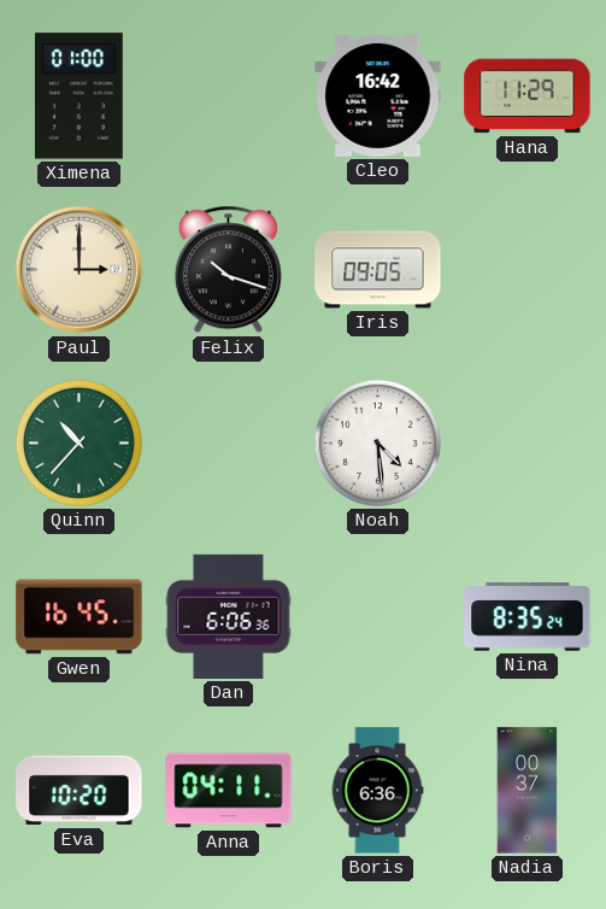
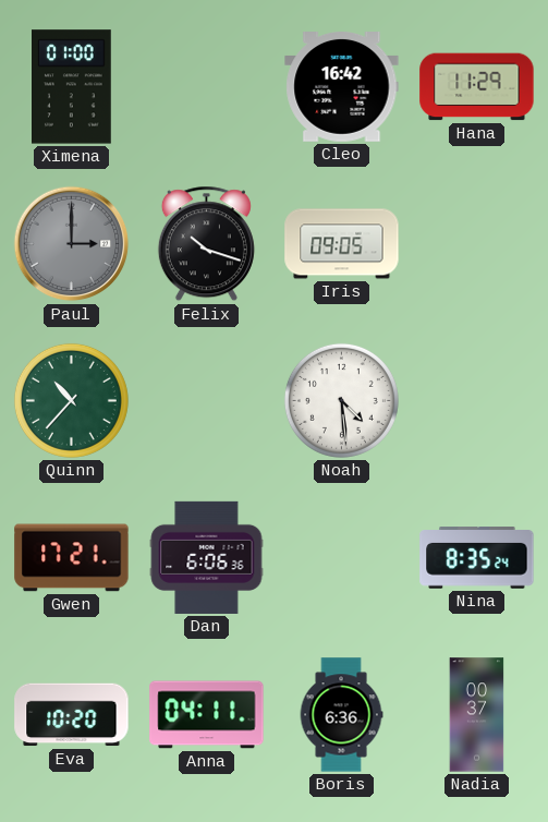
Paul dial: cream -> grey
Gwen: 16:45 -> 17:21
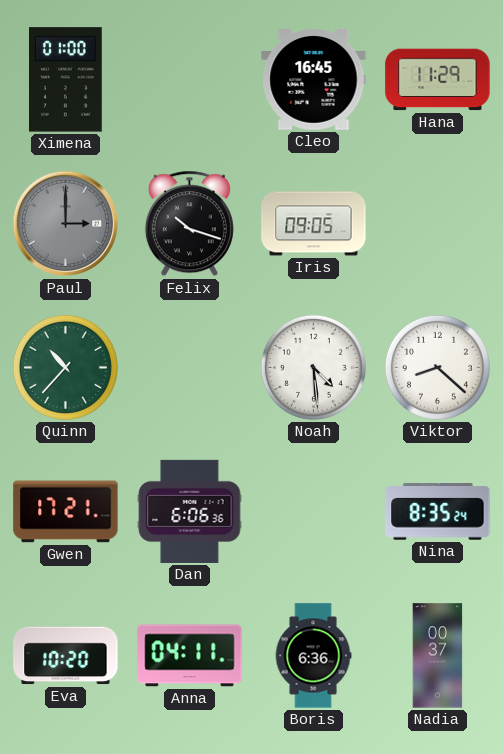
Cleo: 16:42 -> 16:45
Viktor: none -> 8:22
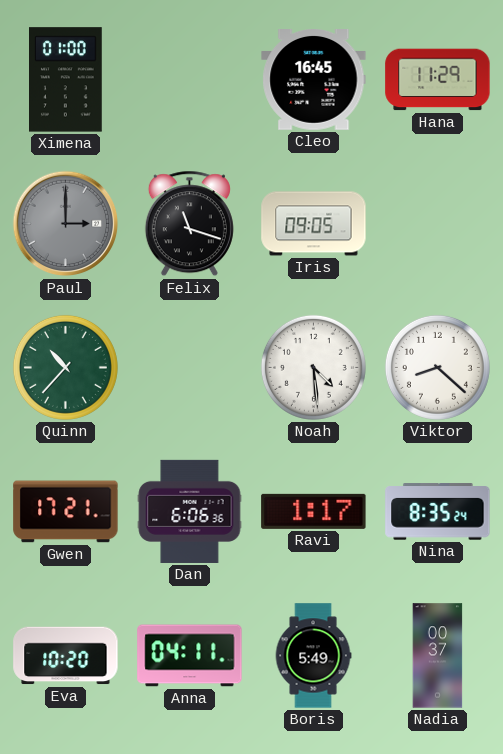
Felix: 10:18 -> 11:18
Ravi: none -> 1:17
Boris: 6:36 -> 5:49
